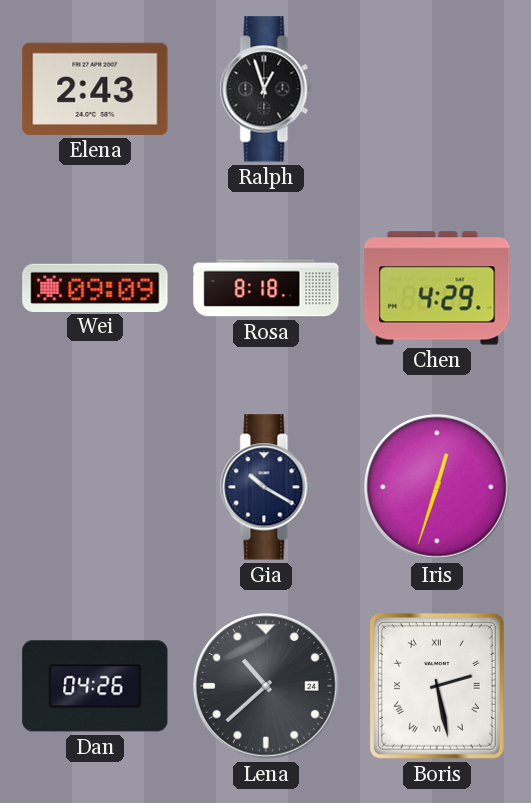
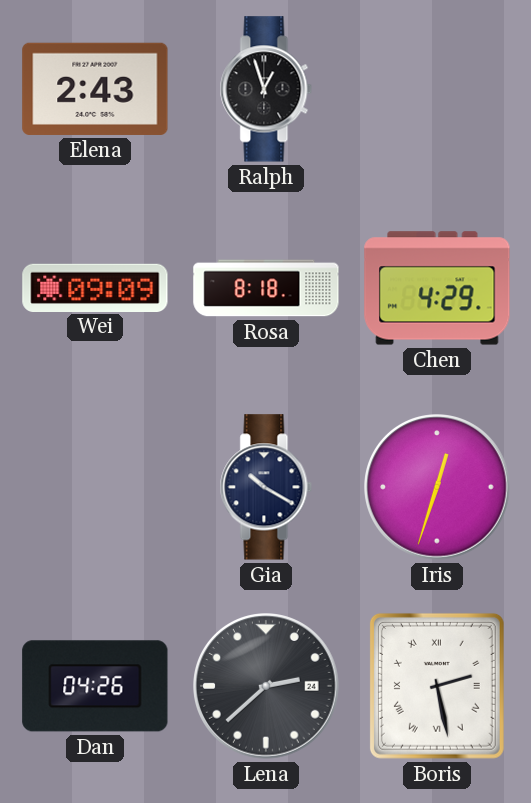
Lena: 10:38 -> 2:38
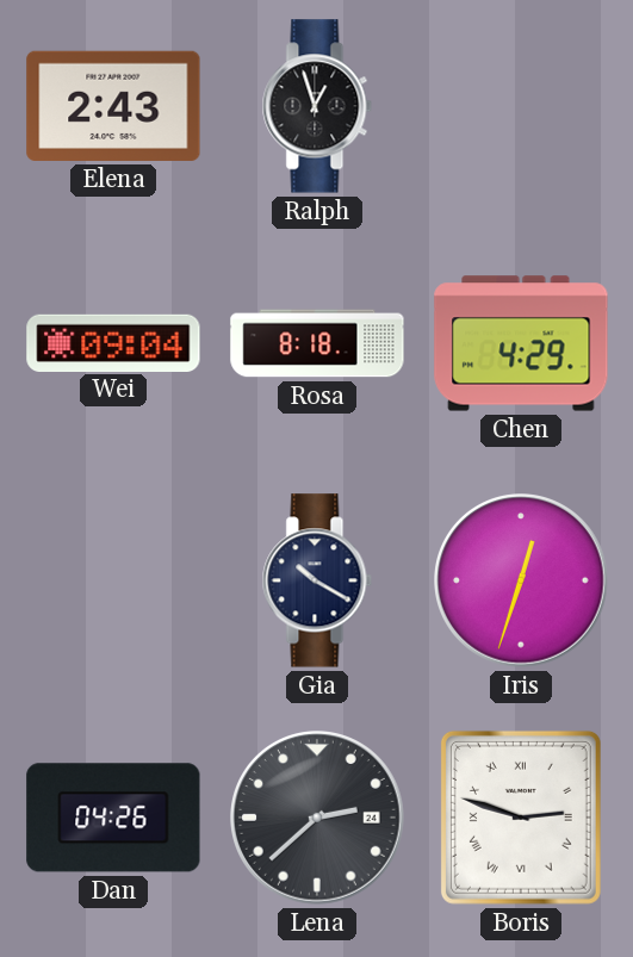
Wei: 09:09 -> 09:04
Boris: 2:28 -> 2:48
